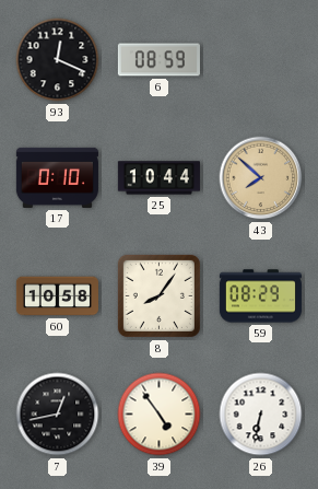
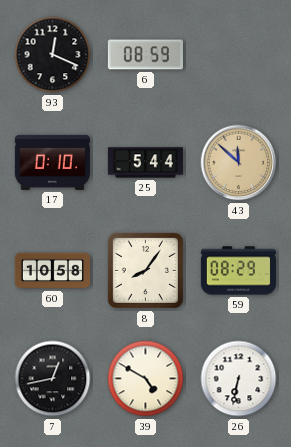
25: 10:44 -> 5:44
43: 7:52 -> 11:52
39: 4:54 -> 4:50
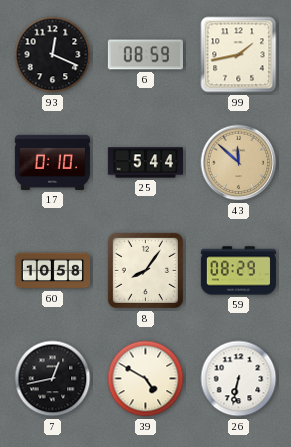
99: none -> 1:43
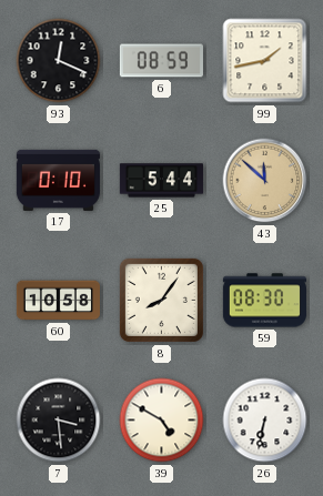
59: 08:29 -> 08:30
7: 12:43 -> 3:29
